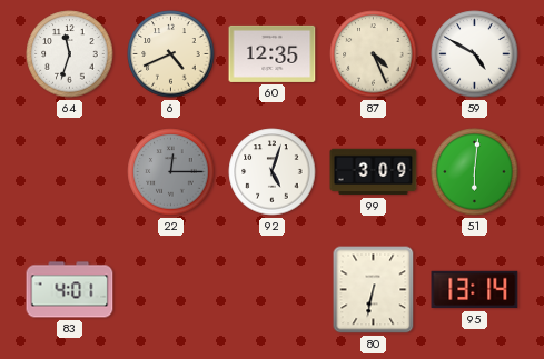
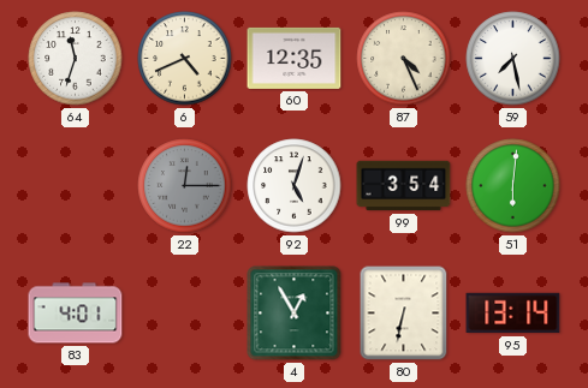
59: 4:50 -> 7:28
99: 3:09 -> 3:54
4: none -> 12:55
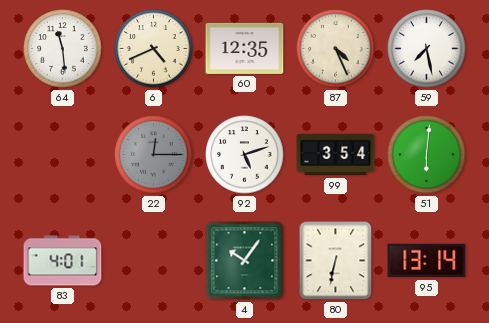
64: 11:33 -> 11:29
92: 5:03 -> 5:12
4: 12:55 -> 10:06
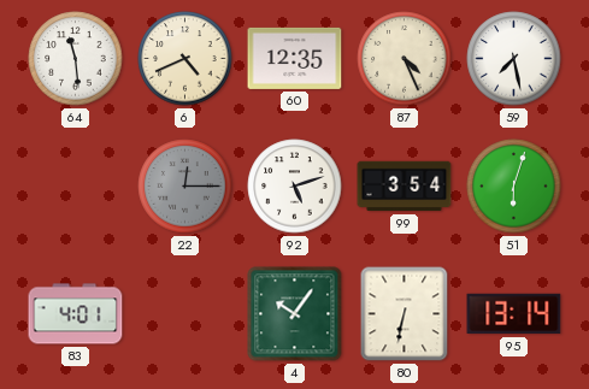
51: 6:01 -> 6:03
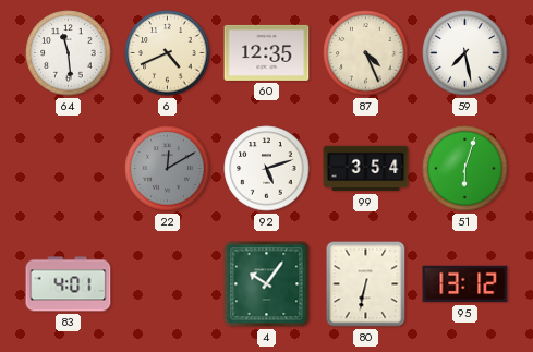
22: 12:15 -> 12:10
95: 13:14 -> 13:12
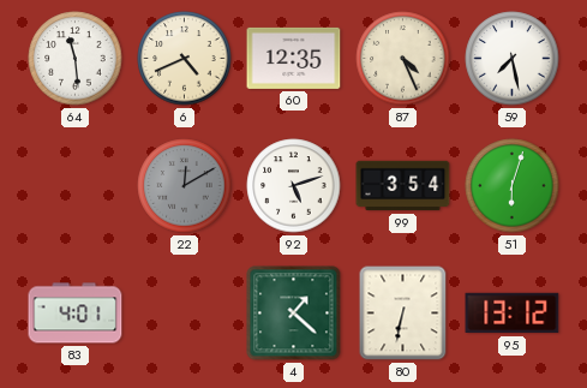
4: 10:06 -> 1:22
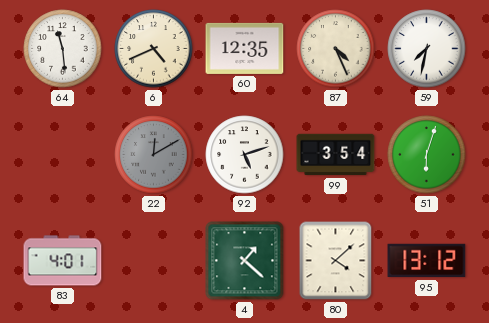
59: 7:28 -> 7:32
80: 6:32 -> 4:08
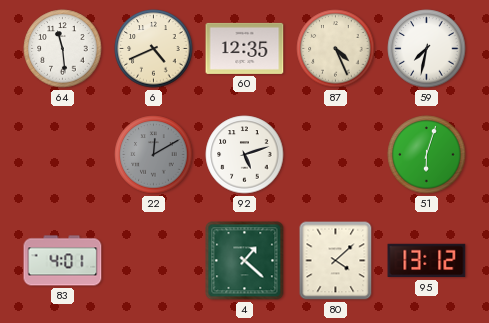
99: 3:54 -> none
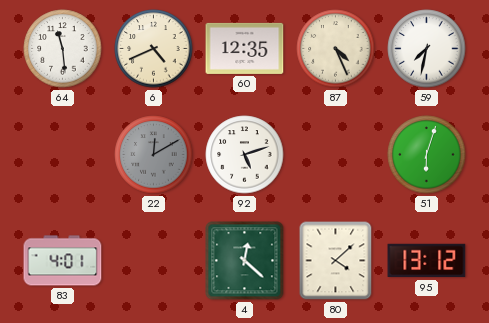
4: 1:22 -> 12:22
